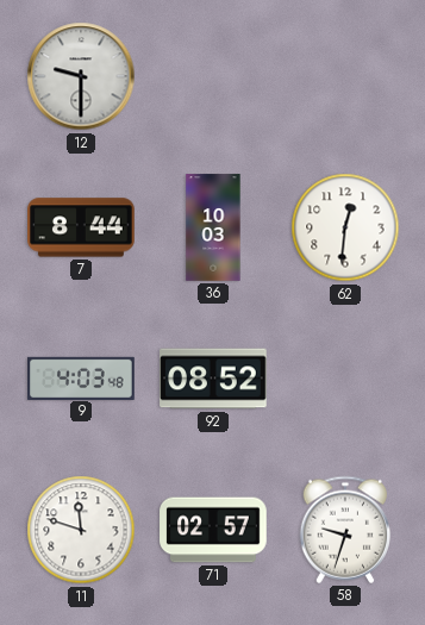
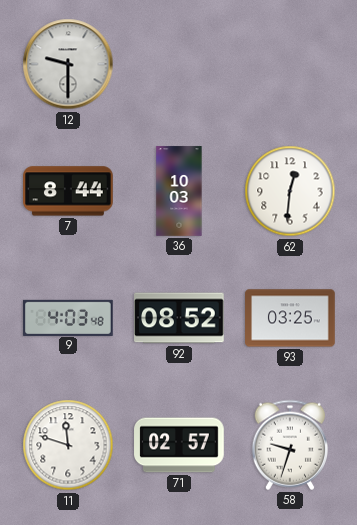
93: none -> 03:25
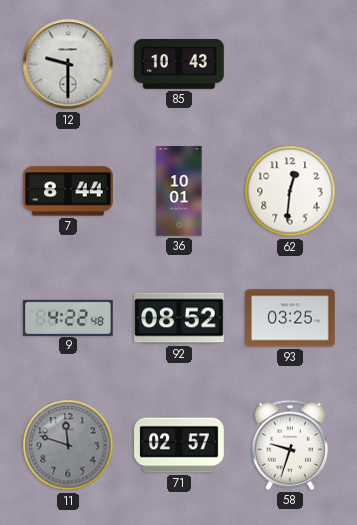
85: none -> 10:43
36: 10:03 -> 10:01
9: 4:03 -> 4:22
11 dial: white -> grey
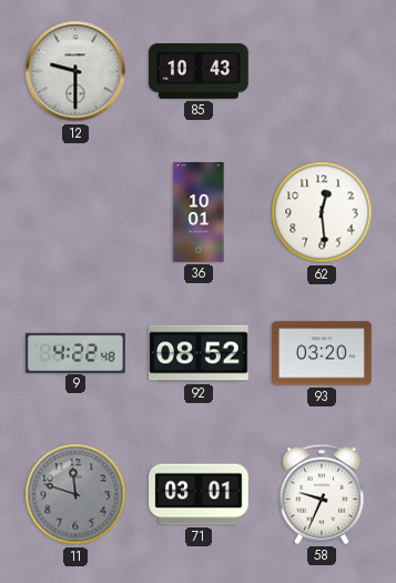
7: 8:44 -> none
62: 12:31 -> 12:29
93: 03:25 -> 03:20
71: 02:57 -> 03:01
58: 9:33 -> 9:34
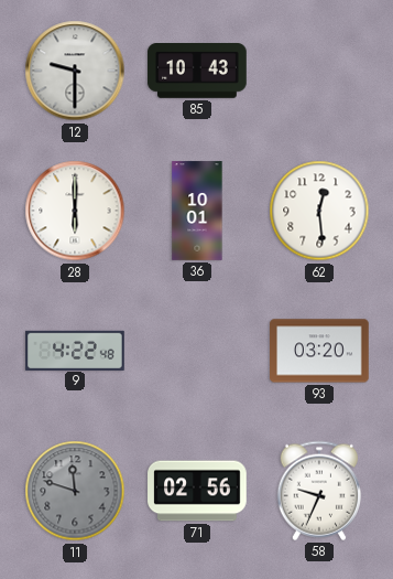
28: none -> 6:00
92: 08:52 -> none
71: 03:01 -> 02:56
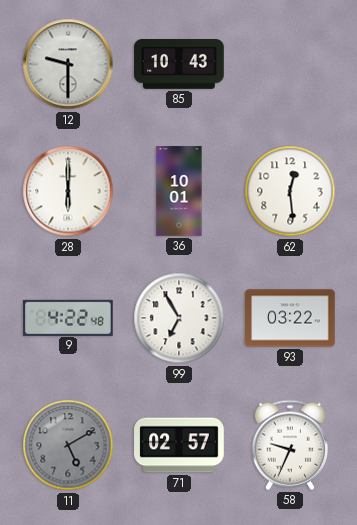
99: none -> 6:55
93: 03:20 -> 03:22
11: 11:48 -> 5:10
71: 02:56 -> 02:57
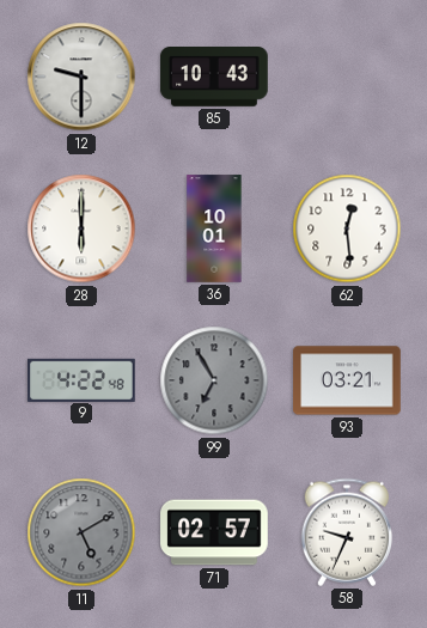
99 dial: white -> grey
93: 03:22 -> 03:21
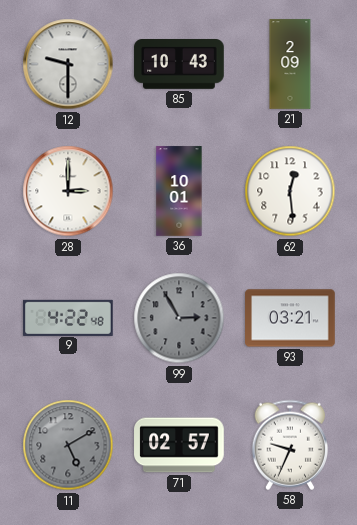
21: none -> 2:09
28: 6:00 -> 3:00
99: 6:55 -> 2:55
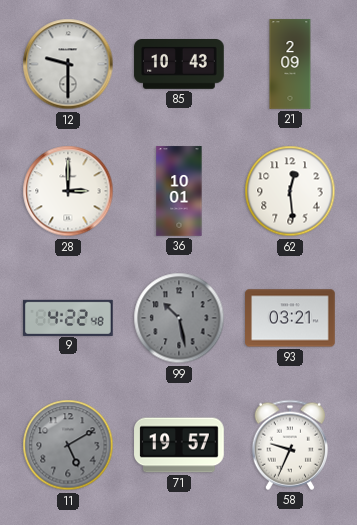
99: 2:55 -> 10:28
71: 02:57 -> 19:57
